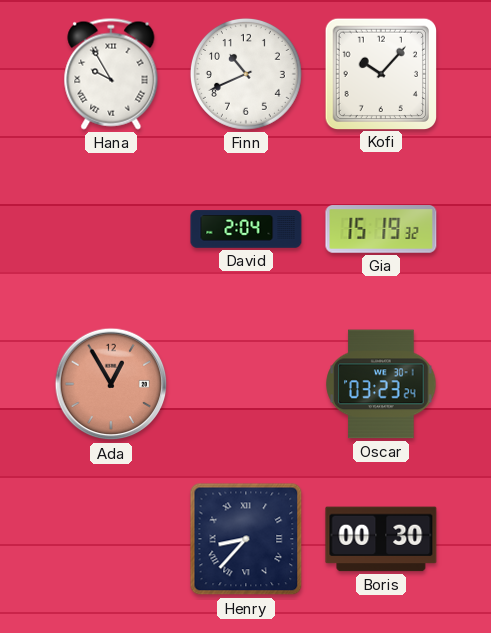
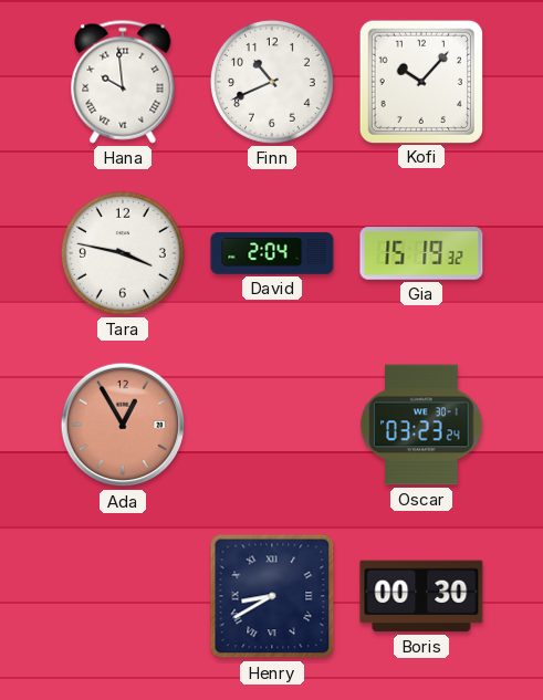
Hana: 9:55 -> 9:59
Tara: none -> 3:47
Henry: 8:37 -> 8:40
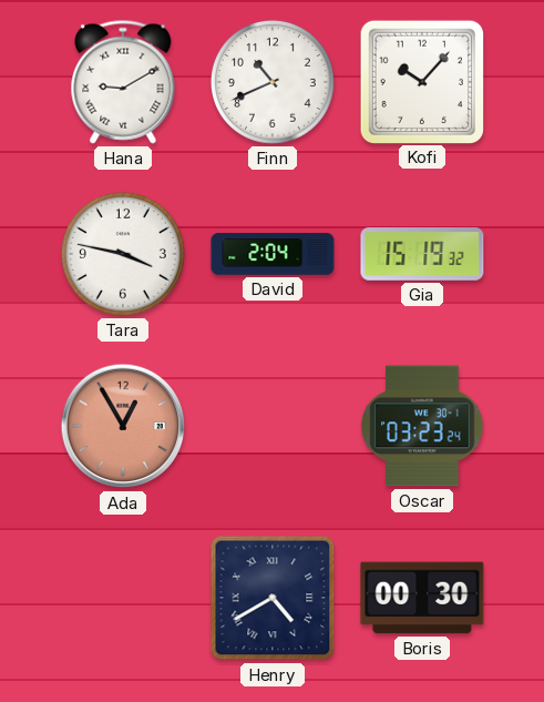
Hana: 9:59 -> 9:10
Henry: 8:40 -> 4:40
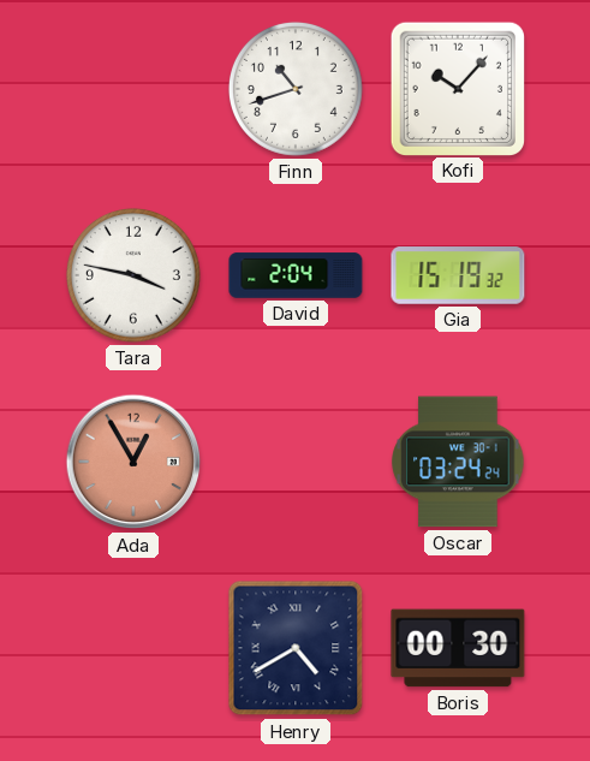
Hana: 9:10 -> none
Finn: 10:41 -> 10:42
Oscar: 03:23 -> 03:24
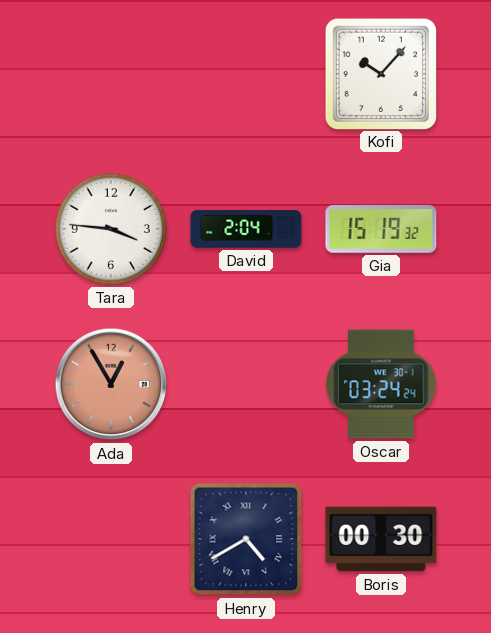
Finn: 10:42 -> none
Tara: 3:47 -> 3:46
